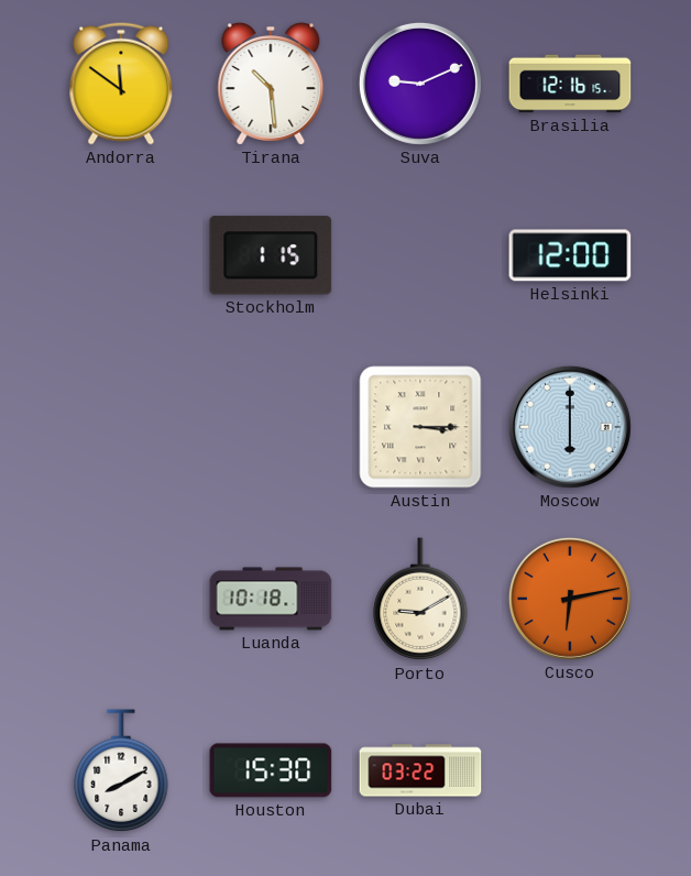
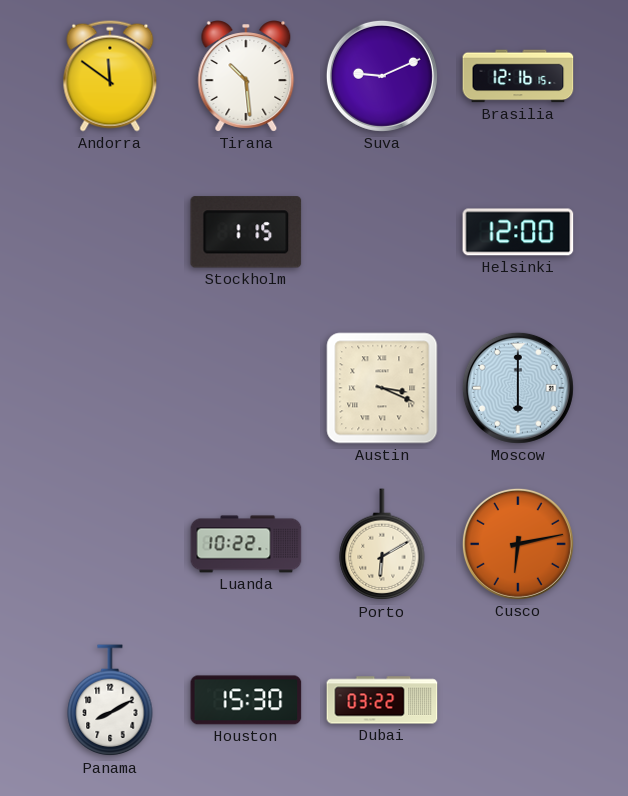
Austin: 3:15 -> 3:19
Luanda: 10:18 -> 10:22
Porto: 9:10 -> 6:10
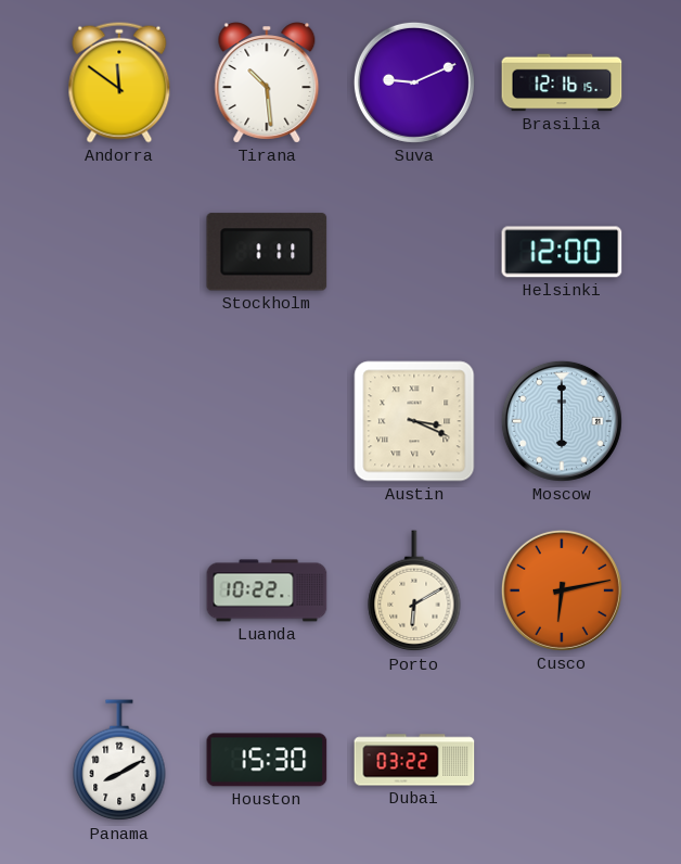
Stockholm: 1:15 -> 1:11
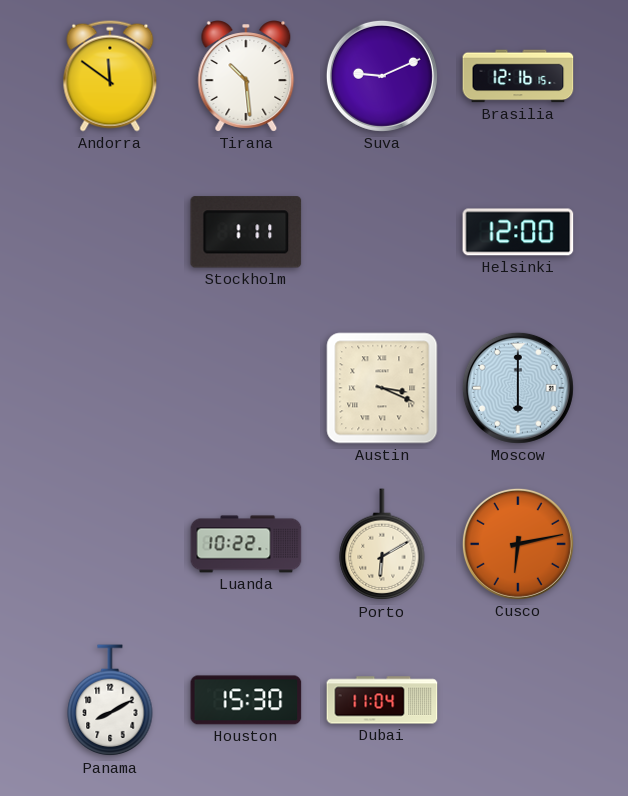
Dubai: 03:22 -> 11:04
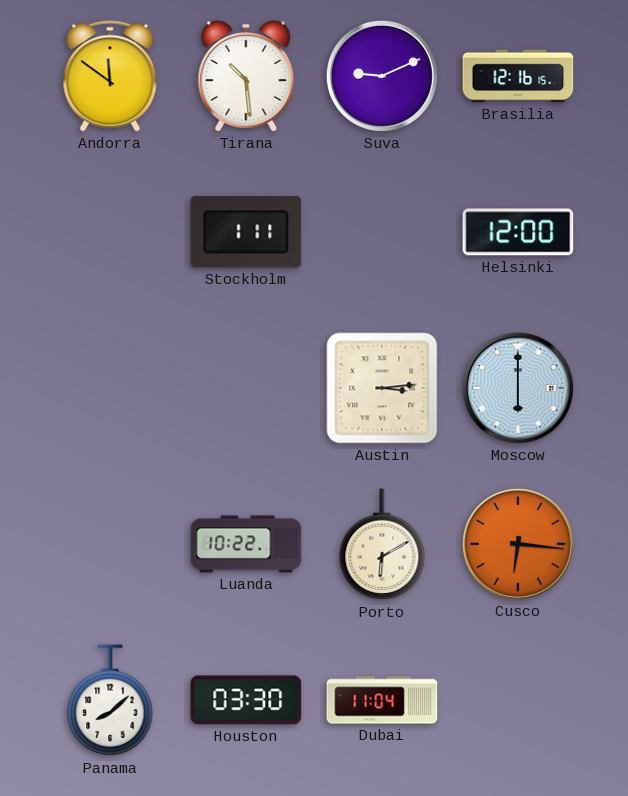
Austin: 3:19 -> 3:14
Cusco: 6:13 -> 6:16
Panama: 8:10 -> 8:08
Houston: 15:30 -> 03:30
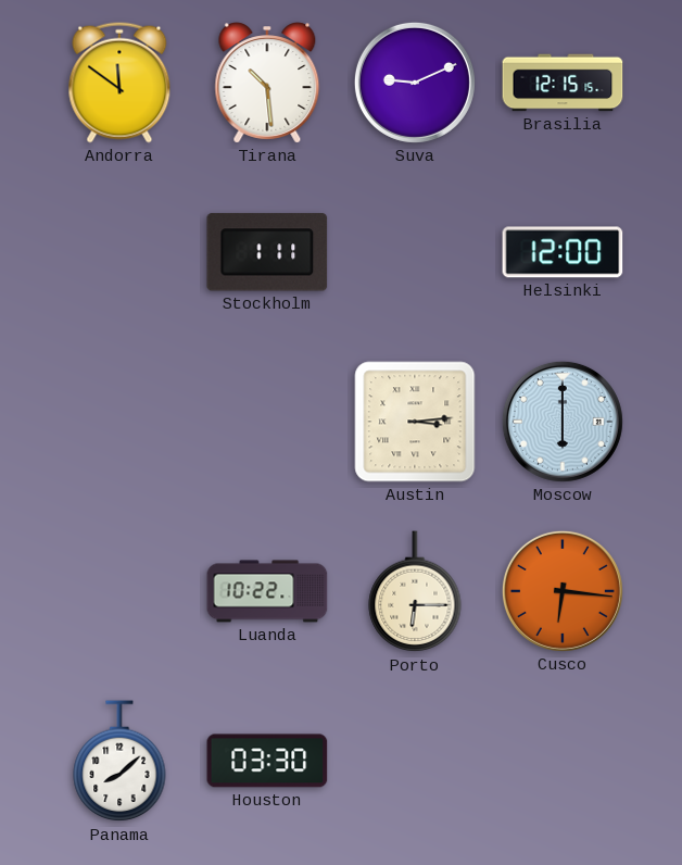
Brasilia: 12:16 -> 12:15
Porto: 6:10 -> 6:15
Dubai: 11:04 -> none
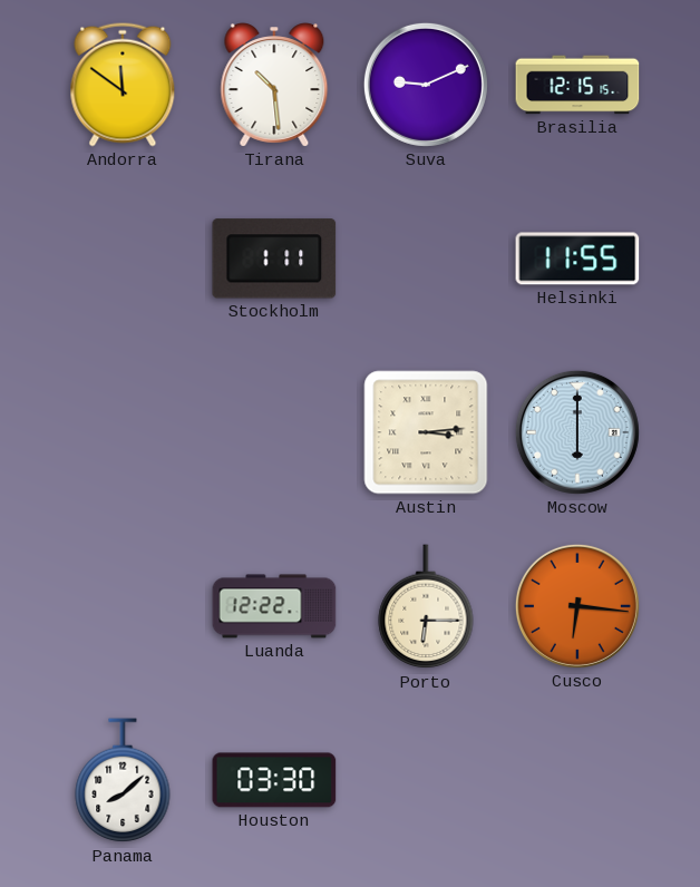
Helsinki: 12:00 -> 11:55
Luanda: 10:22 -> 12:22
